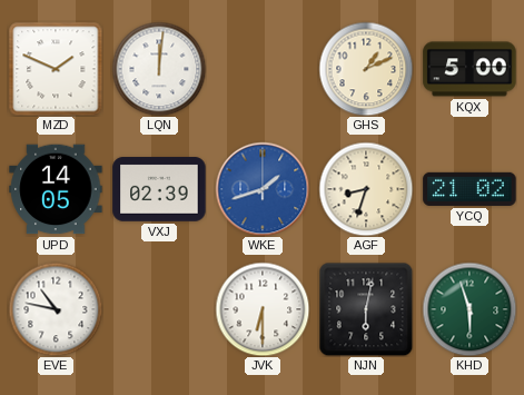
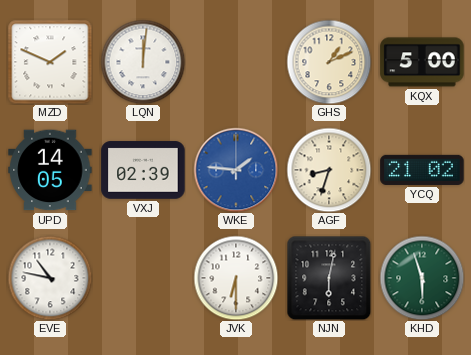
WKE: 1:42 -> 1:46
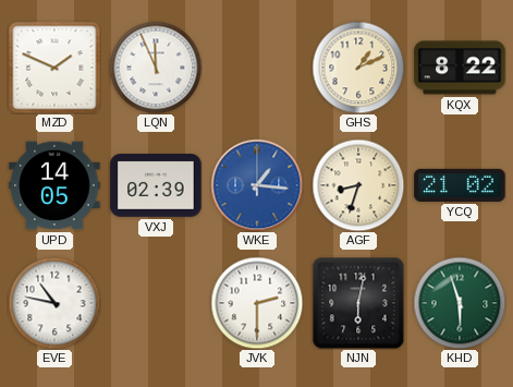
LQN: 12:01 -> 11:56
KQX: 5:00 -> 8:22
WKE: 1:46 -> 1:16
JVK: 6:30 -> 2:30
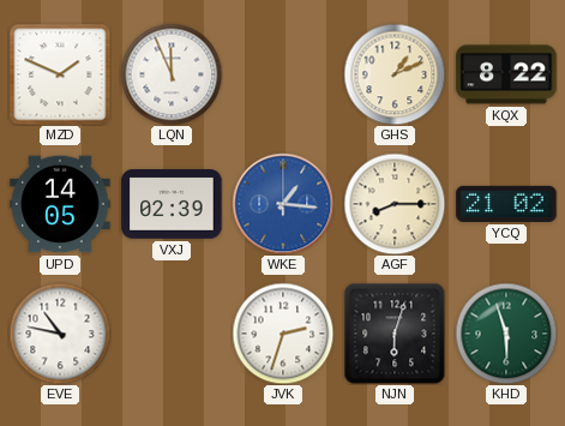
AGF: 8:33 -> 8:15
JVK: 2:30 -> 2:33
NJN: 6:02 -> 6:03
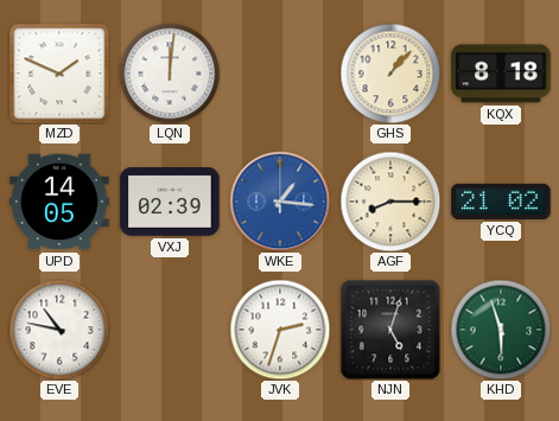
LQN: 11:56 -> 12:01
GHS: 1:11 -> 1:07
KQX: 8:22 -> 8:18
NJN: 6:03 -> 5:03
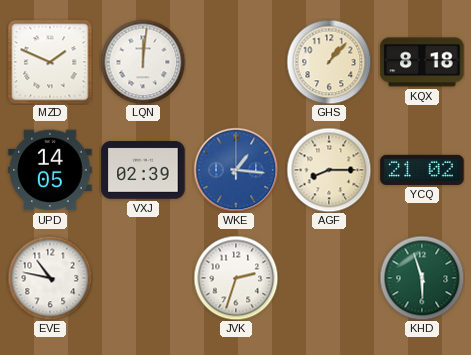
NJN: 5:03 -> none
